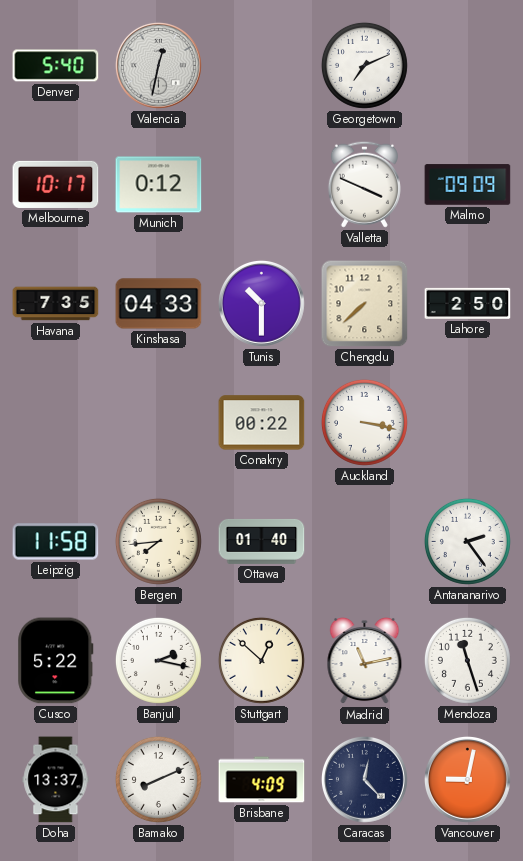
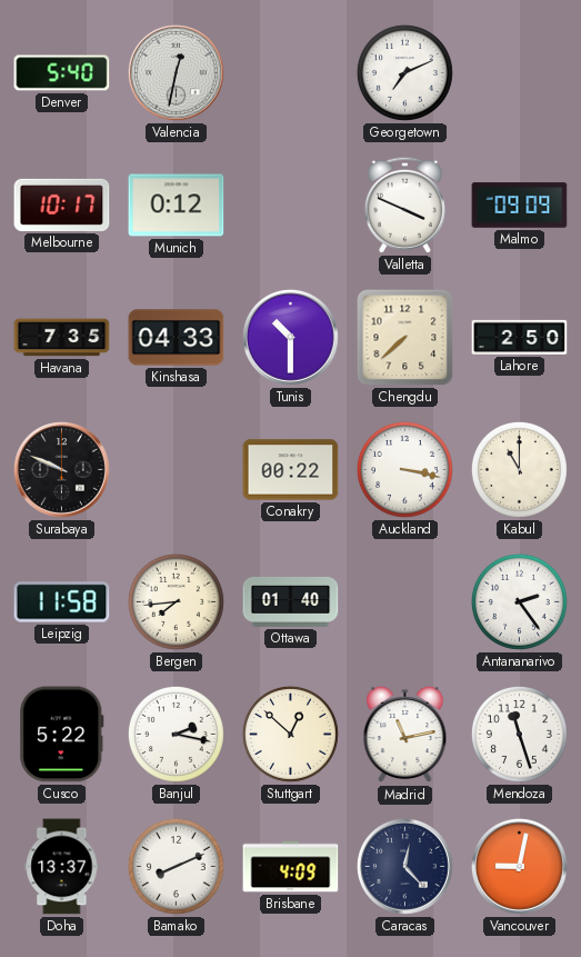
Surabaya: none -> 9:49
Kabul: none -> 11:00
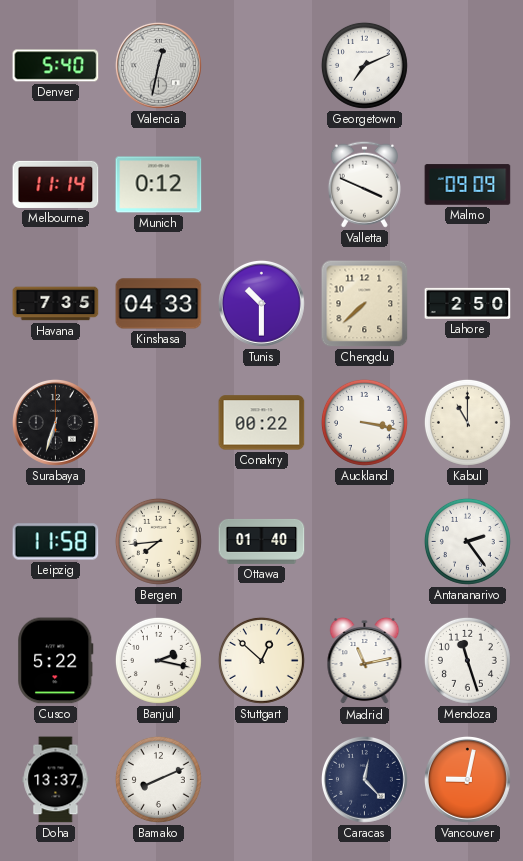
Melbourne: 10:17 -> 11:14
Surabaya: 9:49 -> 6:33
Brisbane: 4:09 -> none
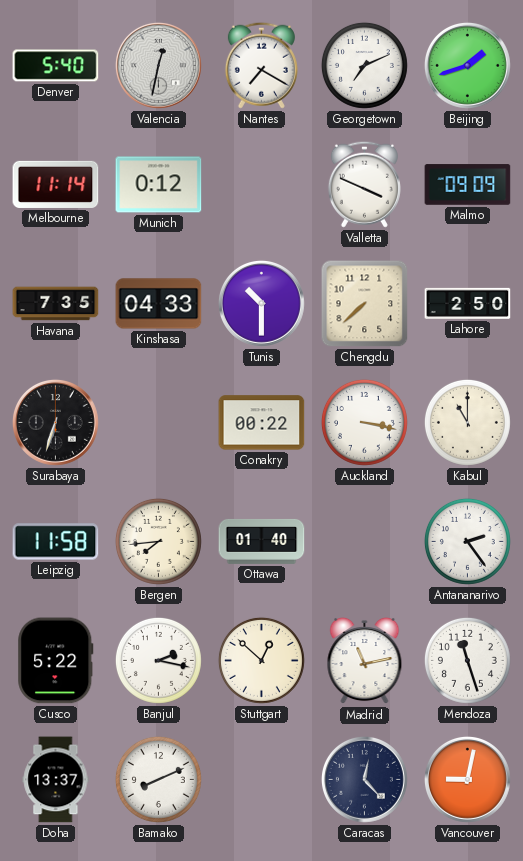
Nantes: none -> 7:20
Beijing: none -> 1:42
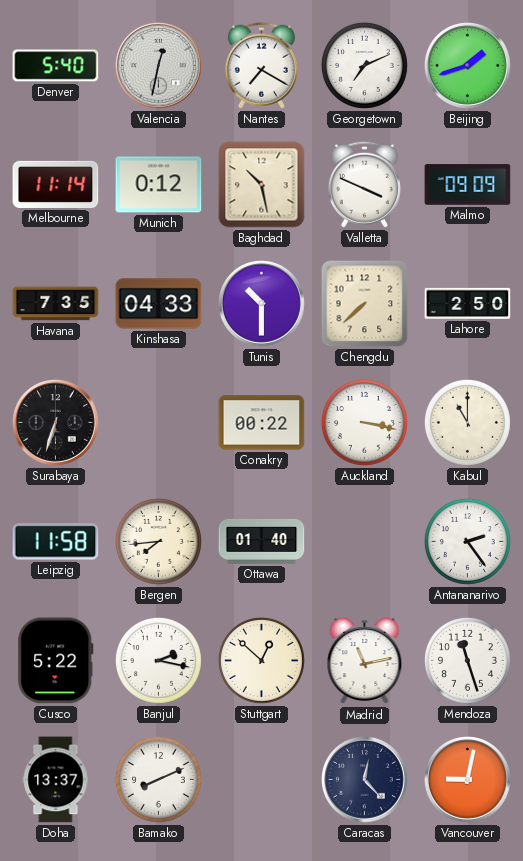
Baghdad: none -> 10:28
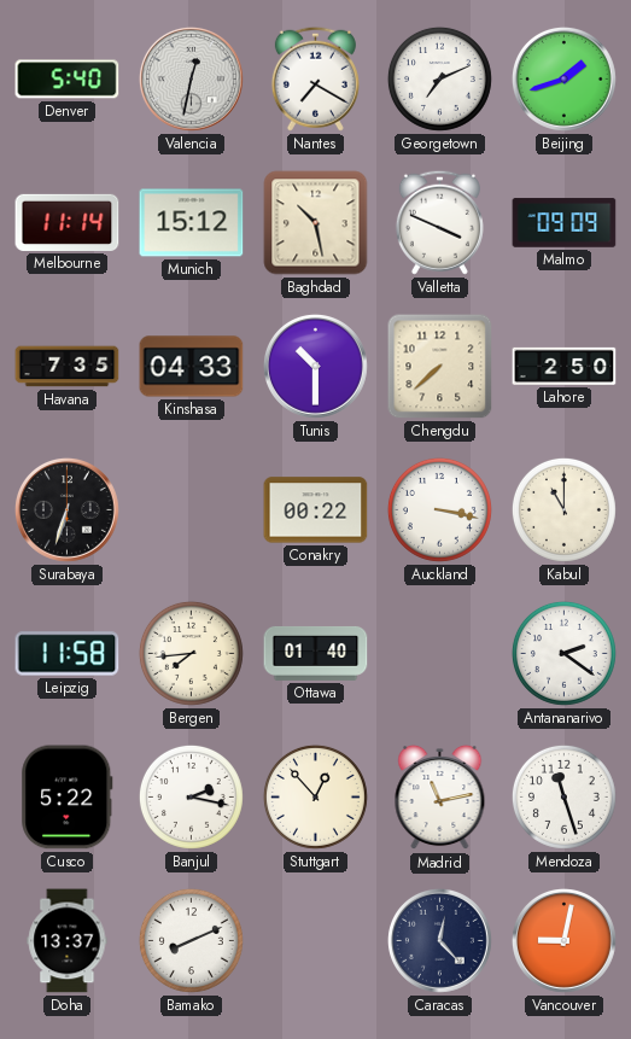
Munich: 0:12 -> 15:12
Antananarivo: 2:24 -> 2:21
Stuttgart: 12:52 -> 12:53
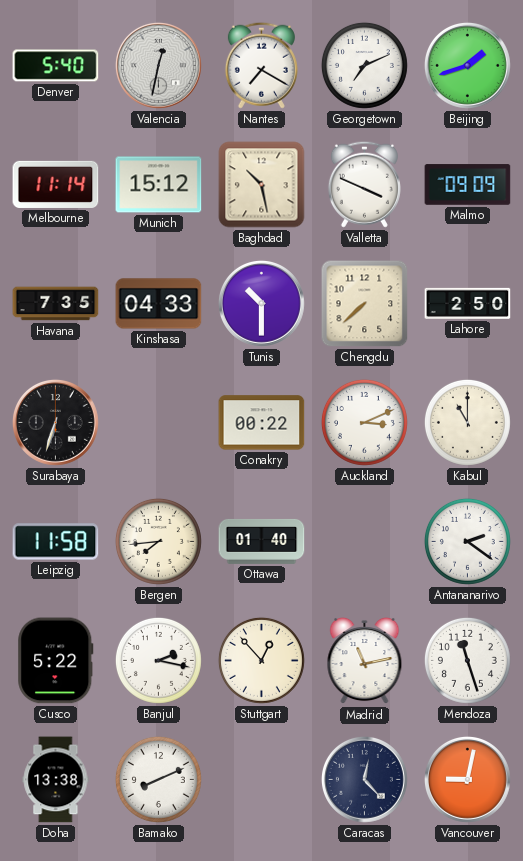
Auckland: 3:17 -> 3:11
Doha: 13:37 -> 13:38
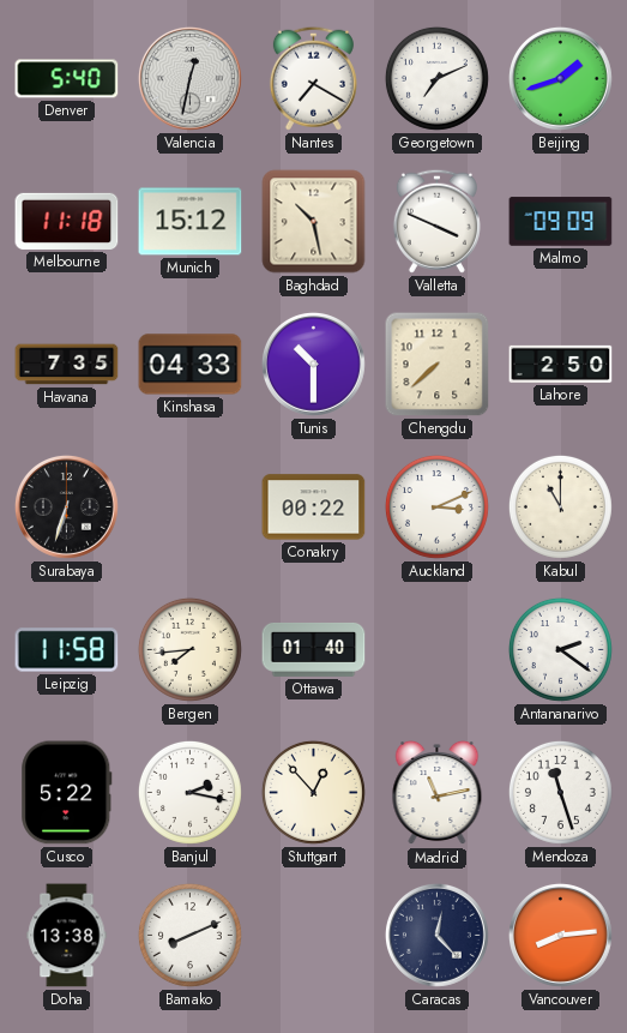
Melbourne: 11:14 -> 11:18
Vancouver: 9:02 -> 8:14
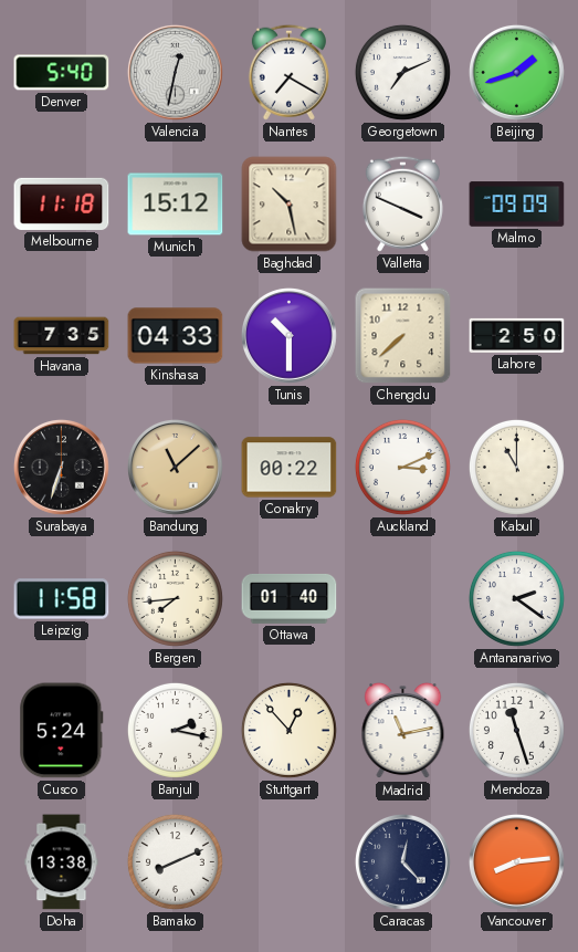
Bandung: none -> 11:08
Cusco: 5:22 -> 5:24
